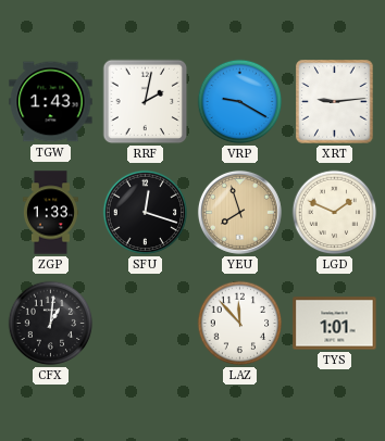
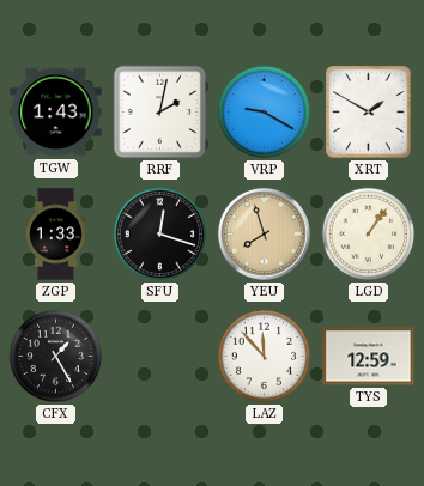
XRT: 9:14 -> 1:50
LGD: 1:49 -> 1:06
CFX: 1:01 -> 1:25
TYS: 1:01 -> 12:59
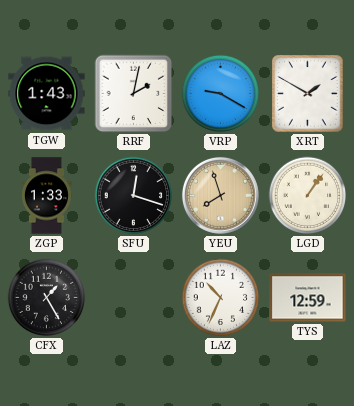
LAZ: 11:53 -> 10:34
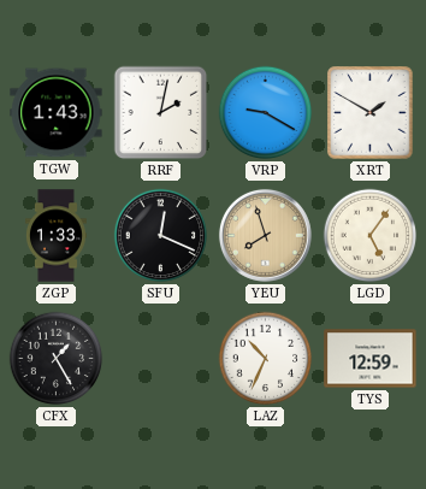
SFU: 12:18 -> 12:19
LGD: 1:06 -> 5:06
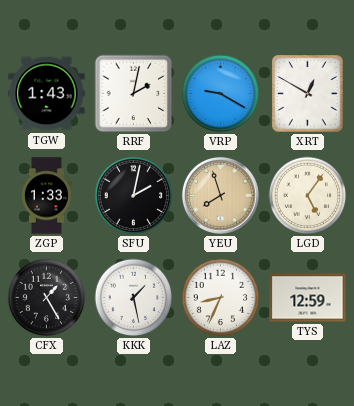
XRT: 1:50 -> 12:50
SFU: 12:19 -> 2:02
KKK: none -> 1:28
LAZ: 10:34 -> 8:34
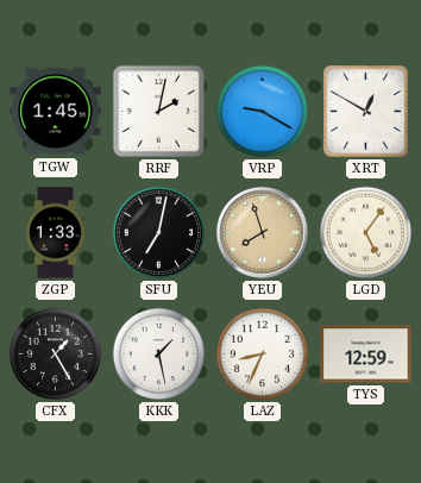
TGW: 1:43 -> 1:45
SFU: 2:02 -> 7:02
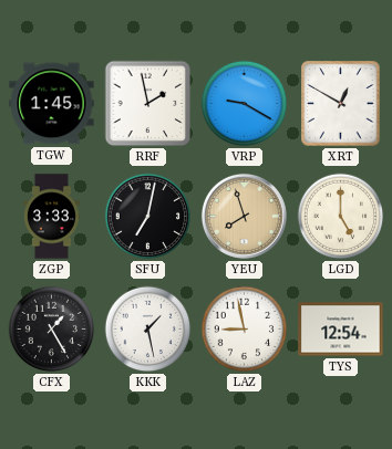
RRF: 2:02 -> 1:58
ZGP: 1:33 -> 3:33
LGD: 5:06 -> 5:00
LAZ: 8:34 -> 8:58
TYS: 12:59 -> 12:54
